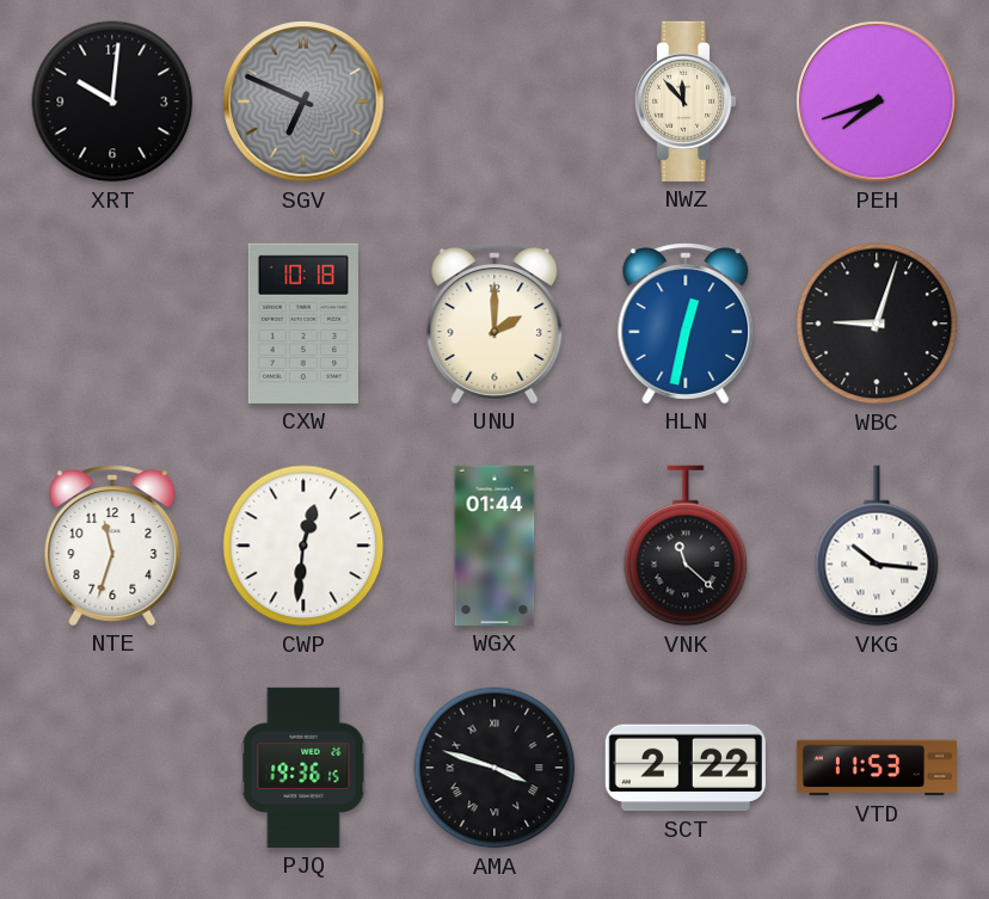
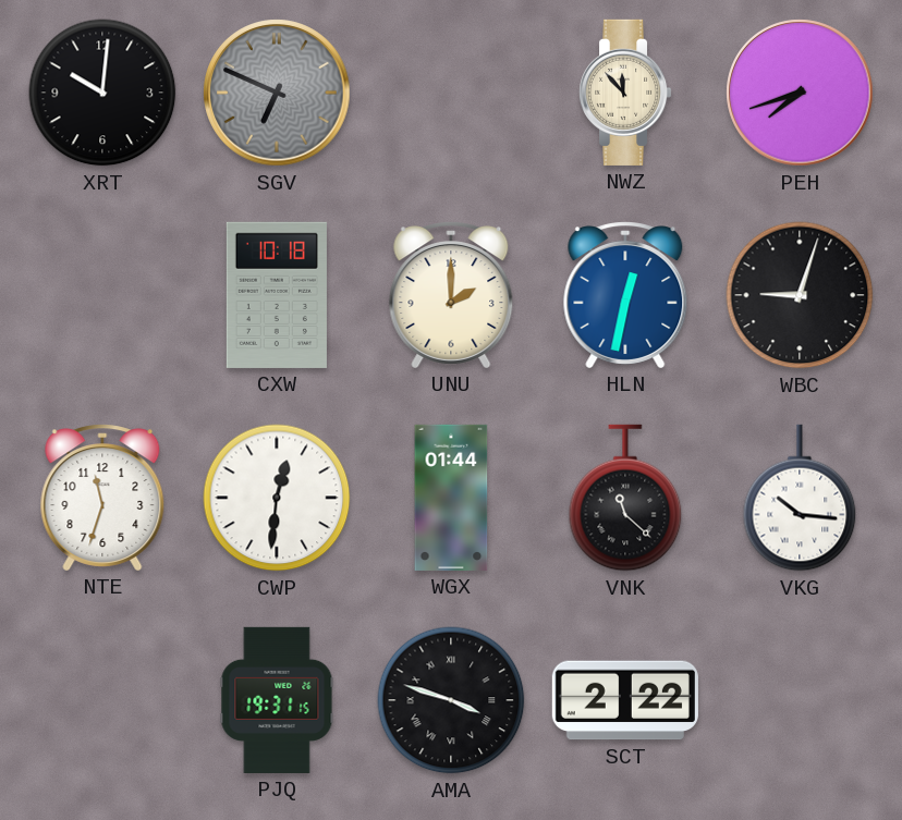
PJQ: 19:36 -> 19:31
VTD: 11:53 -> none
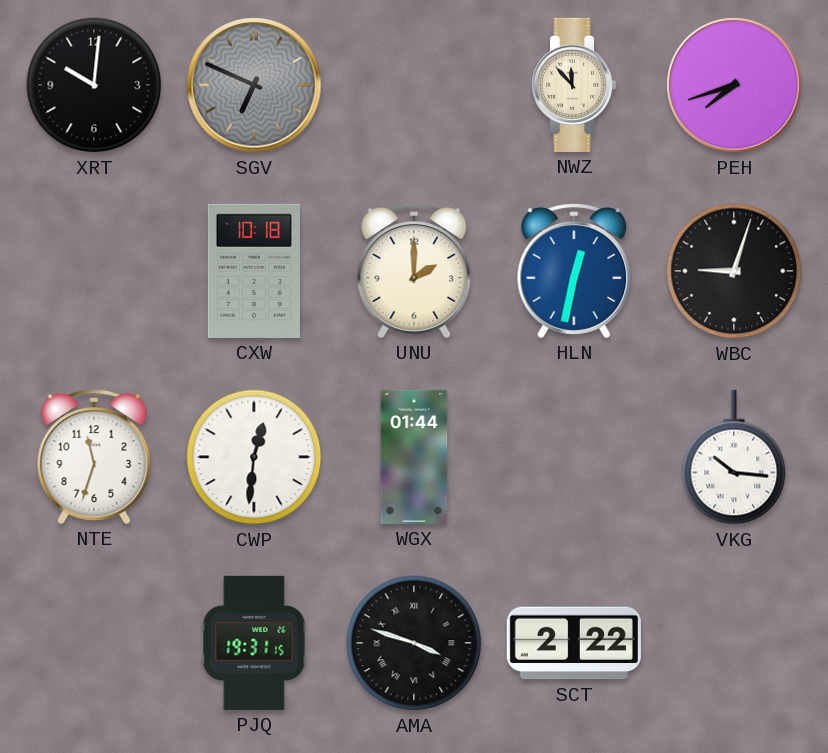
VNK: 11:22 -> none
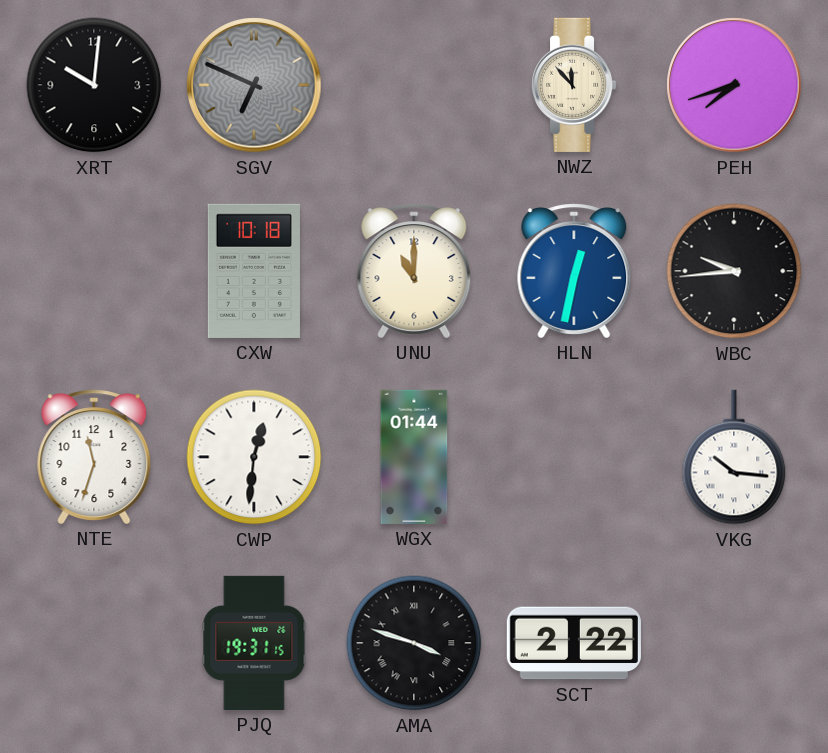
UNU: 2:00 -> 11:00
WBC: 9:03 -> 9:44
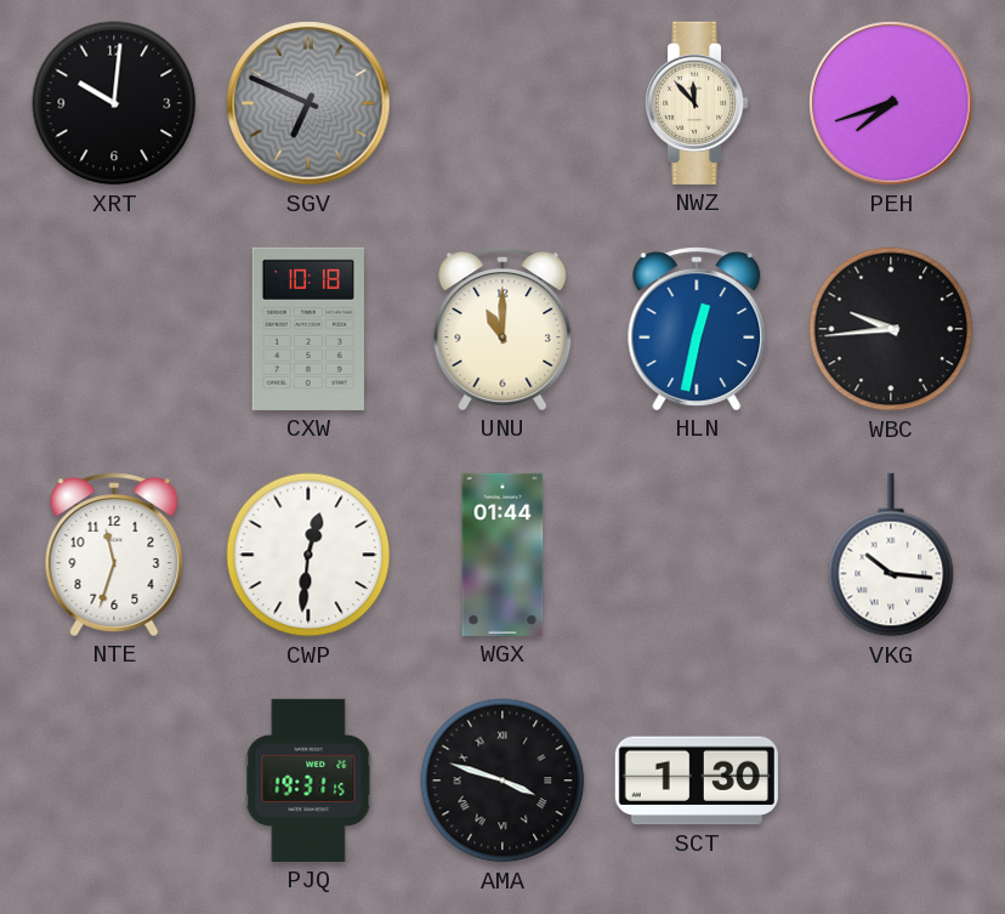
SCT: 2:22 -> 1:30
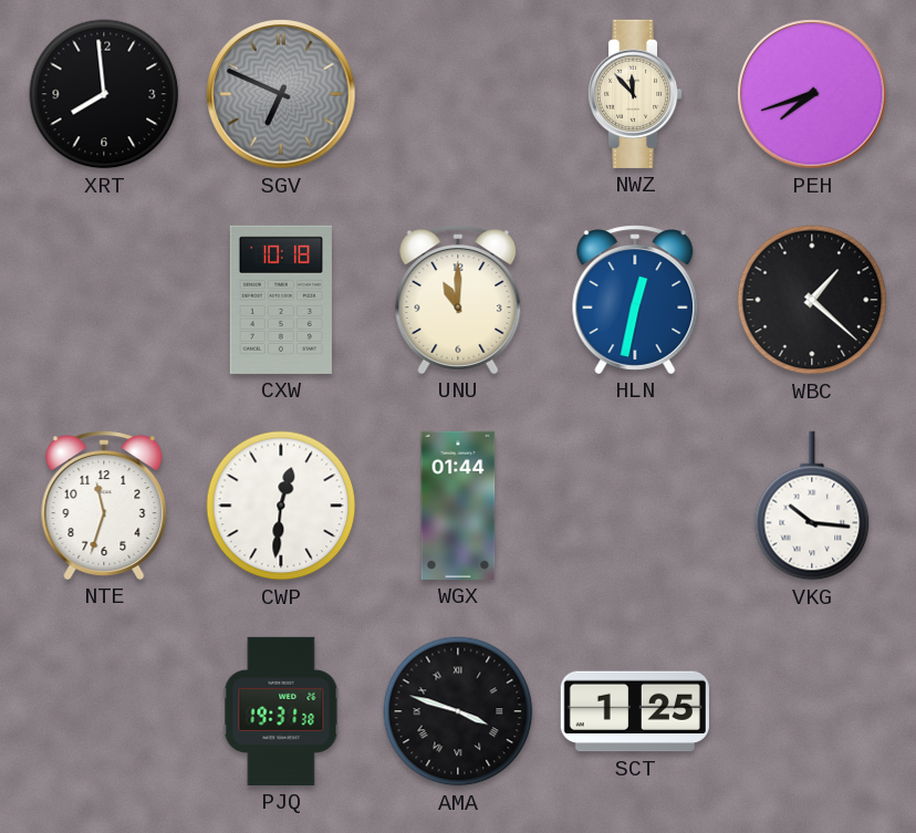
XRT: 10:01 -> 7:59
WBC: 9:44 -> 1:22
PJQ: 19:31:15 -> 19:31:38
SCT: 1:30 -> 1:25
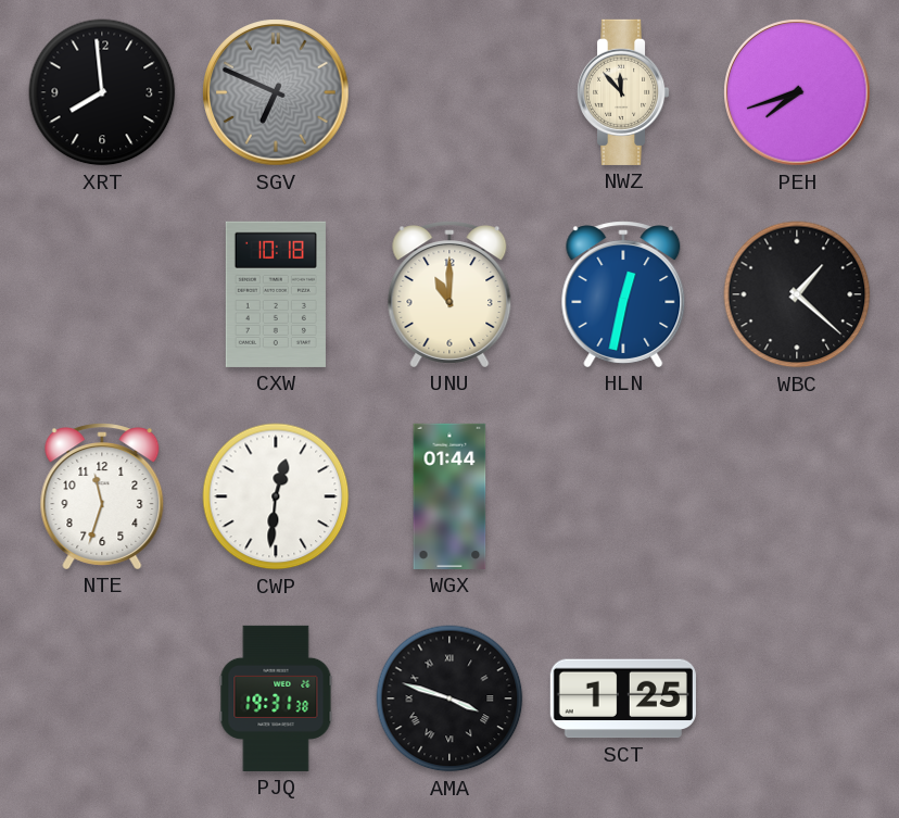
VKG: 10:16 -> none
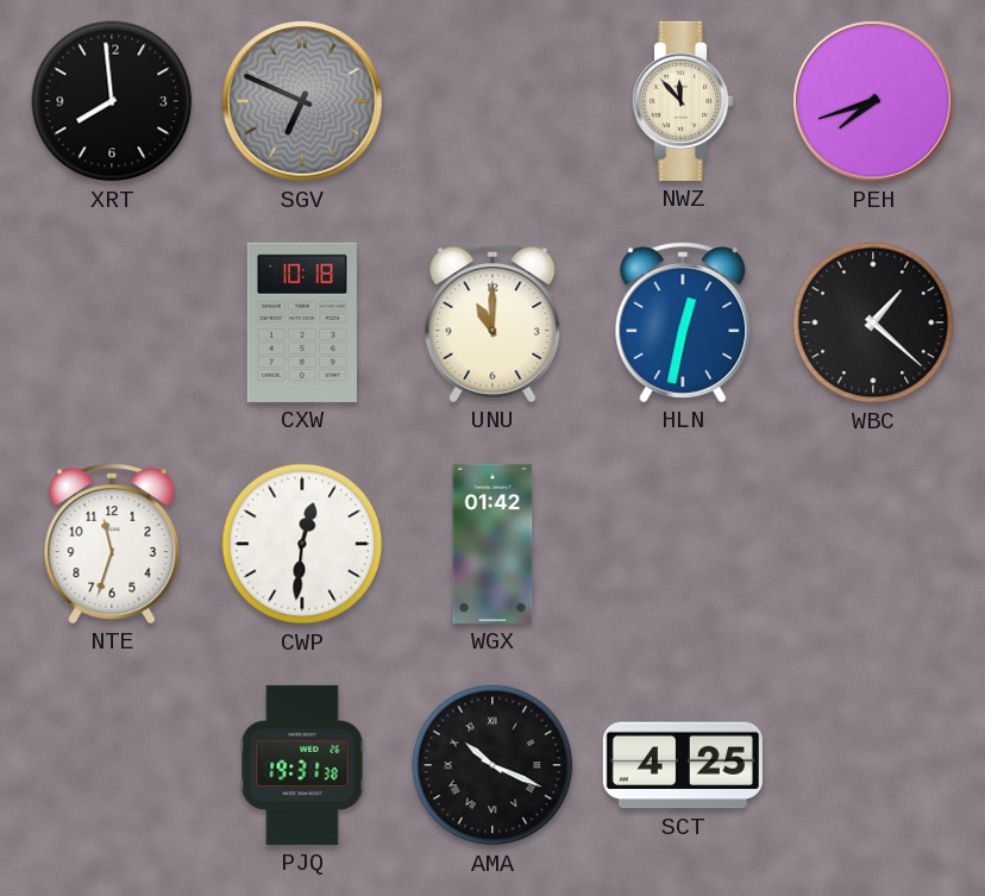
WGX: 01:44 -> 01:42
AMA: 3:48 -> 10:19
SCT: 1:25 -> 4:25
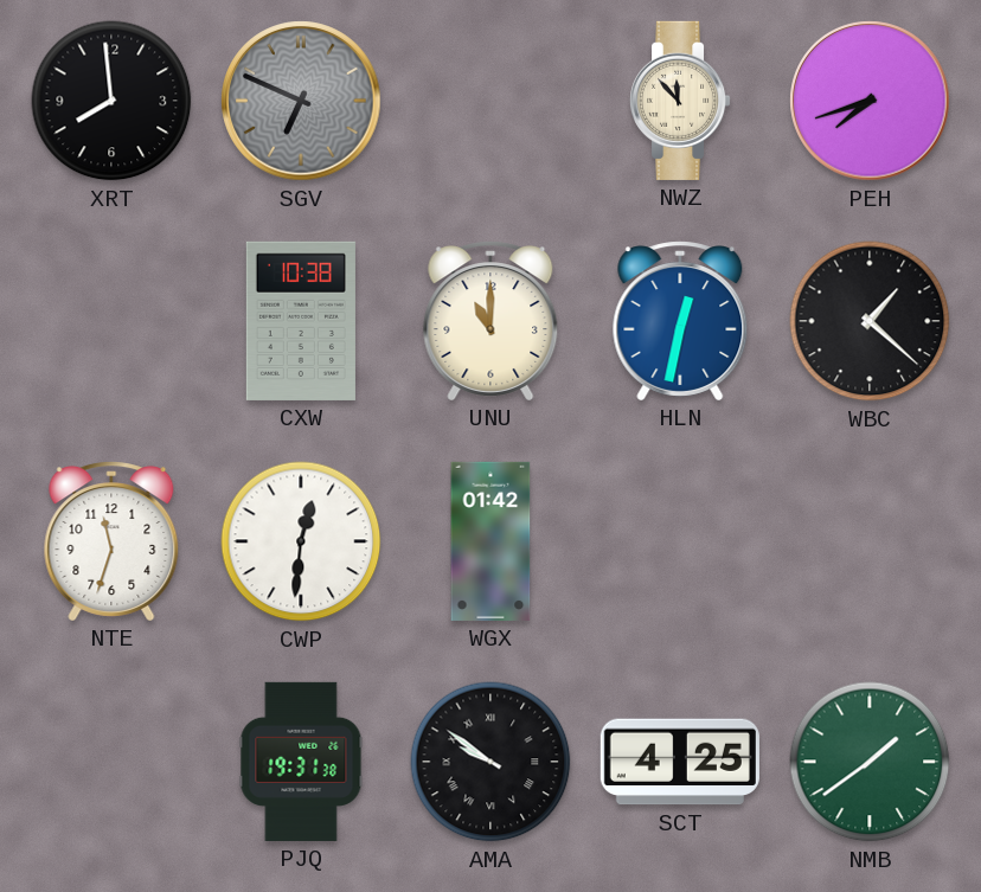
CXW: 10:18 -> 10:38
AMA: 10:19 -> 9:51
NMB: none -> 1:39
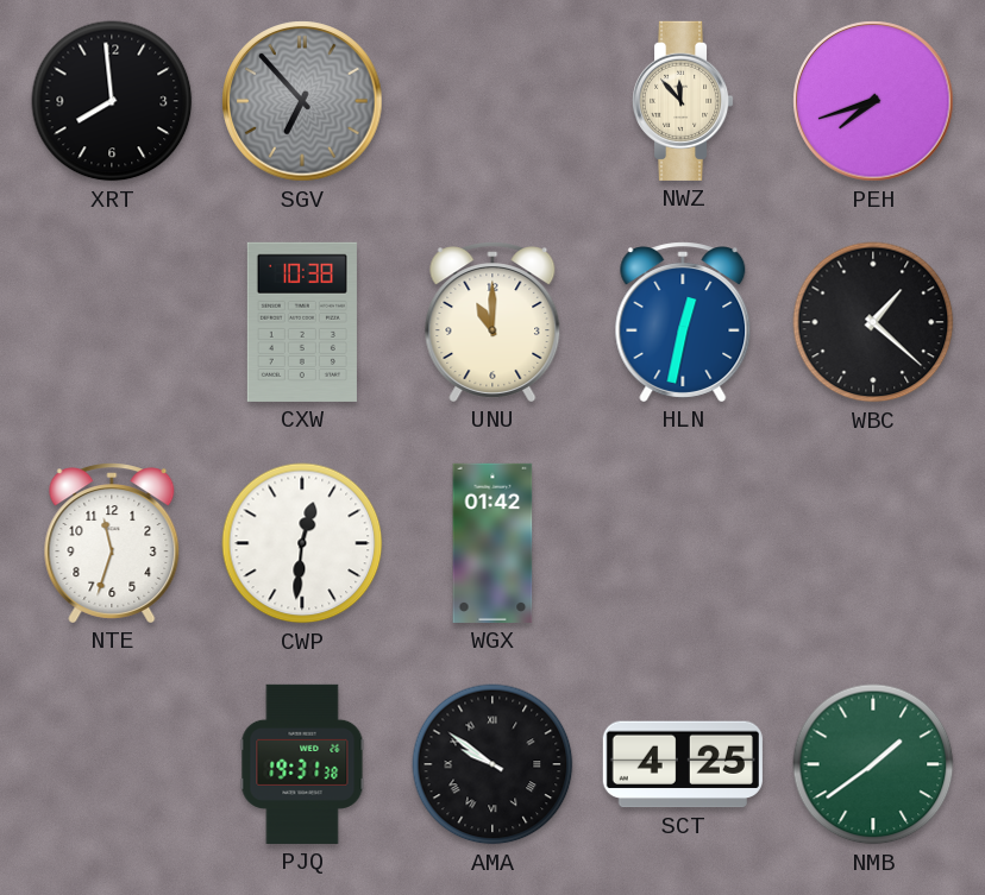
SGV: 6:49 -> 6:53
